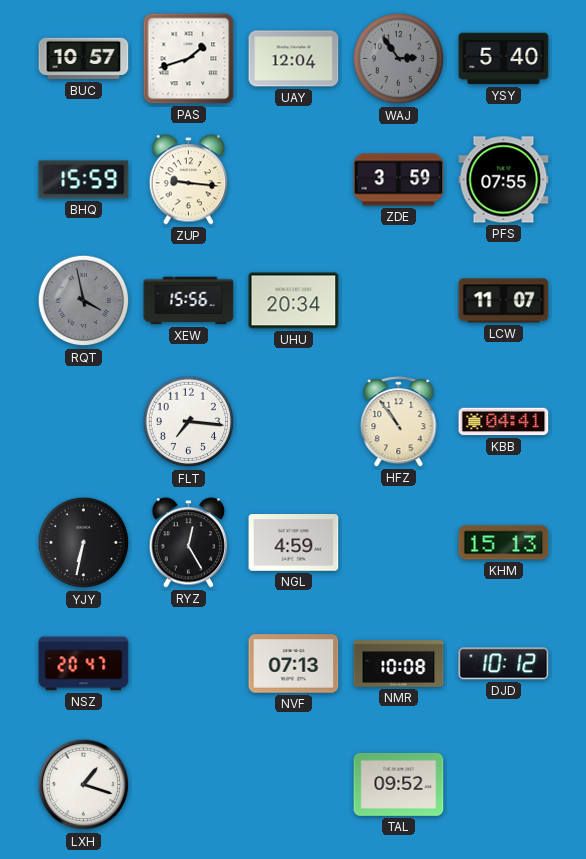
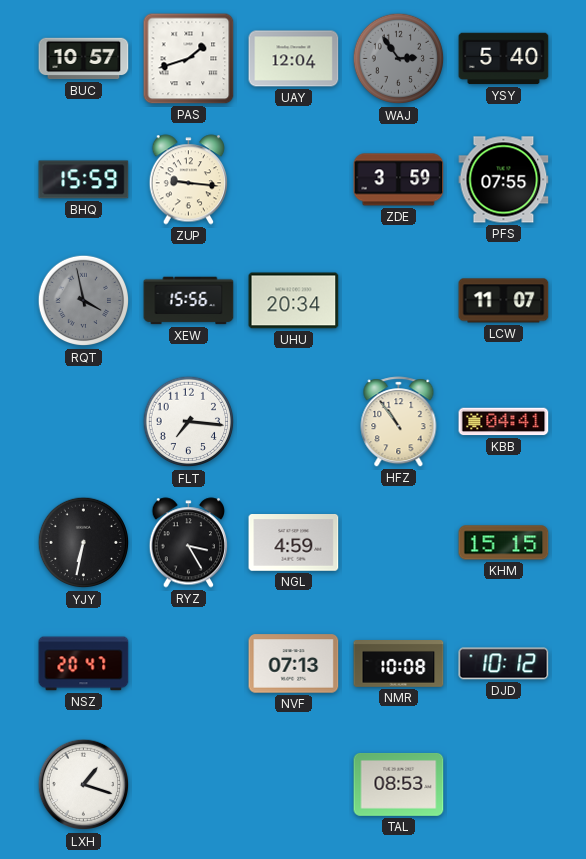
RYZ: 12:25 -> 3:25
KHM: 15:13 -> 15:15
TAL: 09:52 -> 08:53
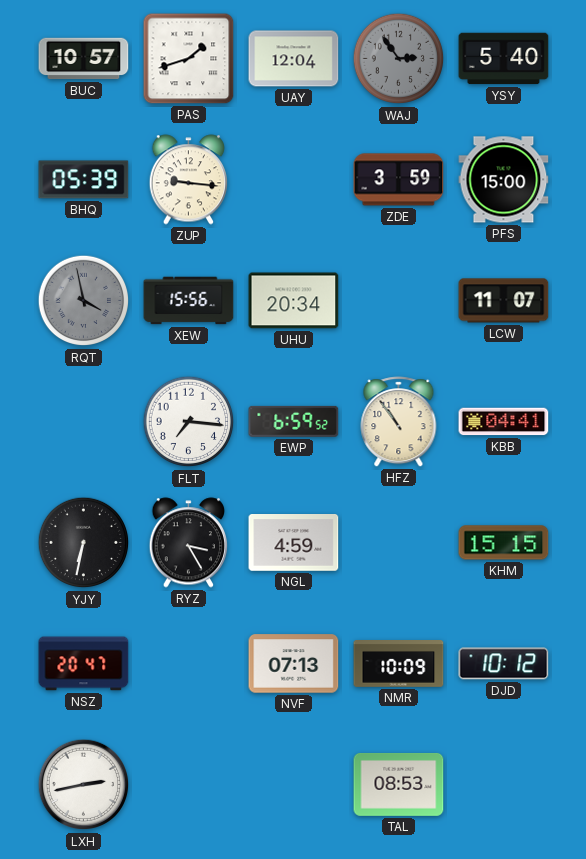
BHQ: 15:59 -> 05:39
PFS: 07:55 -> 15:00
EWP: none -> 6:59
NMR: 10:08 -> 10:09
LXH: 1:18 -> 2:43
